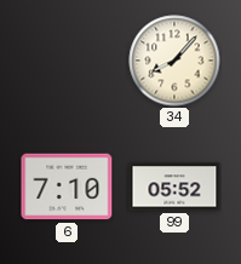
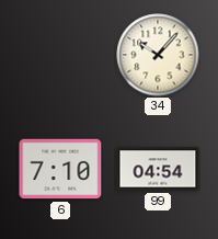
34: 8:07 -> 10:07
99: 05:52 -> 04:54
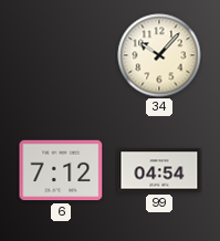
6: 7:10 -> 7:12
